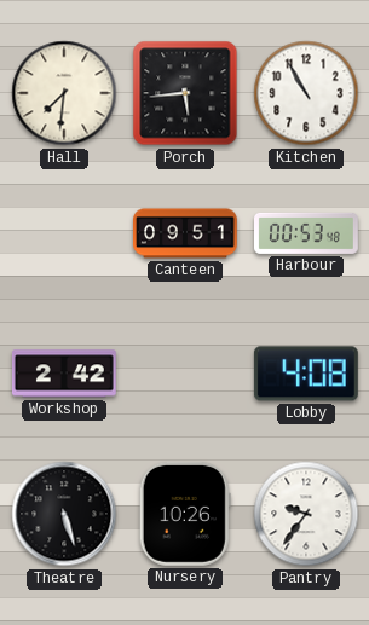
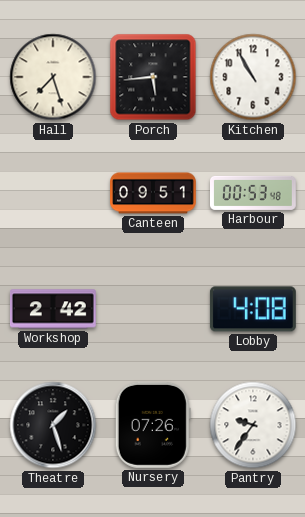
Hall: 7:31 -> 7:27
Theatre: 5:27 -> 1:27
Nursery: 10:26 -> 07:26
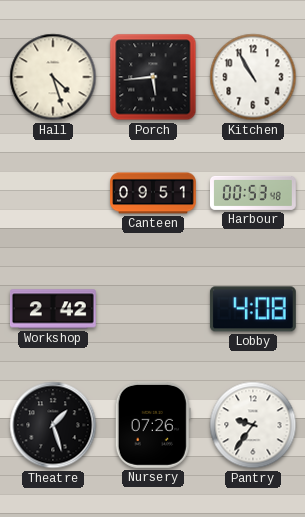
Hall: 7:27 -> 4:27
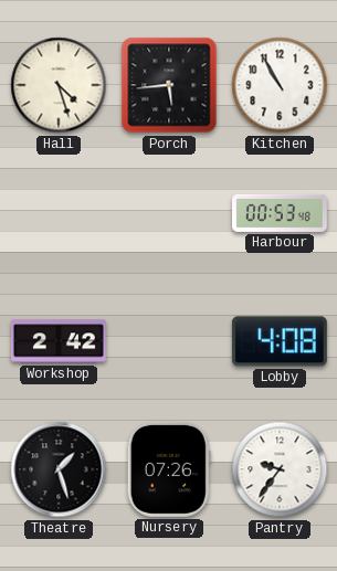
Canteen: 09:51 -> none
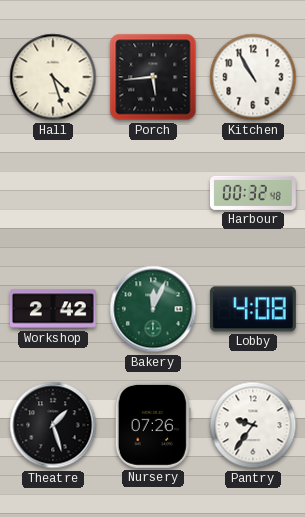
Harbour: 00:53 -> 00:32
Bakery: none -> 12:04
